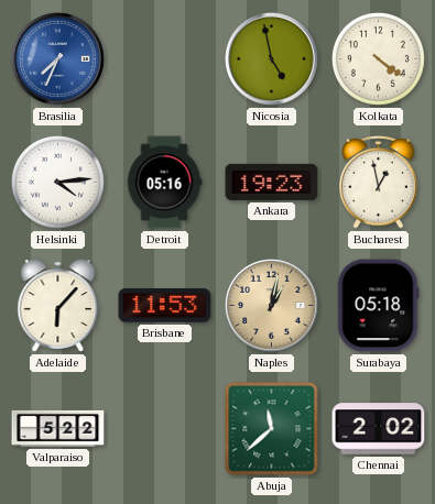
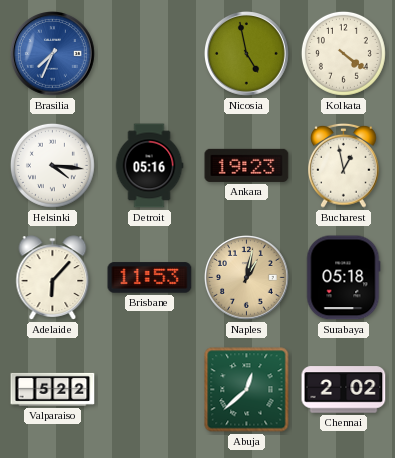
Helsinki: 4:14 -> 4:16
Abuja: 11:38 -> 12:38
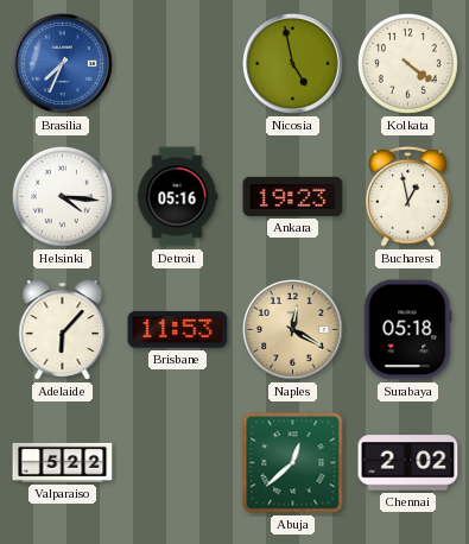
Naples: 1:02 -> 12:20
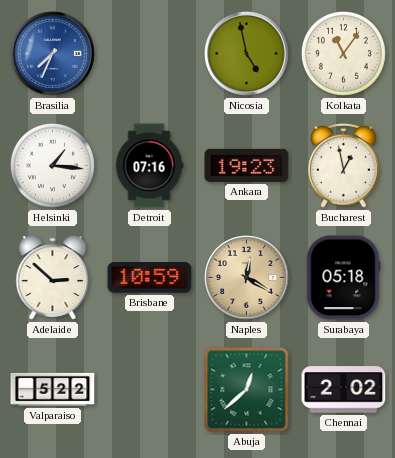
Kolkata: 4:21 -> 11:06
Helsinki: 4:16 -> 1:16
Detroit: 05:16 -> 07:16
Adelaide: 6:07 -> 2:52
Brisbane: 11:53 -> 10:59
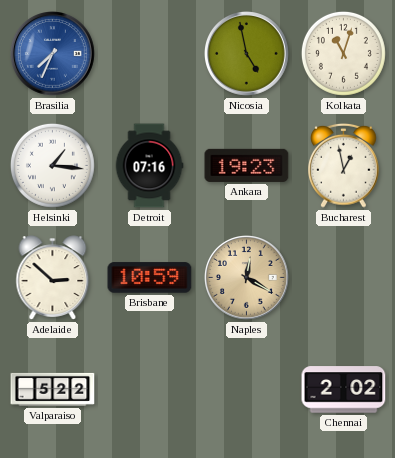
Kolkata: 11:06 -> 11:03
Surabaya: 05:18 -> none
Abuja: 12:38 -> none
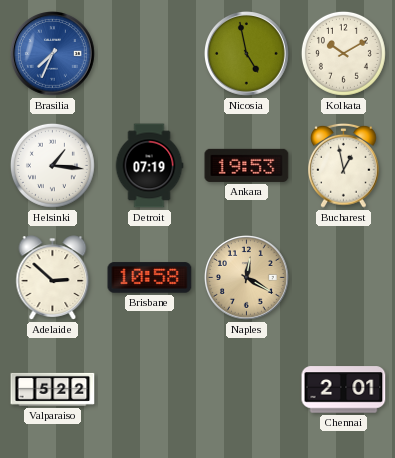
Kolkata: 11:03 -> 10:10
Detroit: 07:16 -> 07:19
Ankara: 19:23 -> 19:53
Brisbane: 10:59 -> 10:58
Chennai: 2:02 -> 2:01
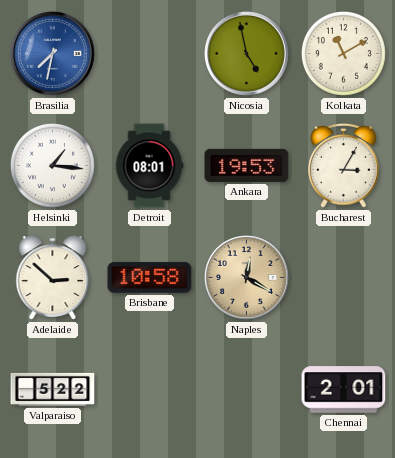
Brasilia: 7:34 -> 7:32
Kolkata: 10:10 -> 11:10
Detroit: 07:19 -> 08:01
Bucharest: 12:58 -> 3:05
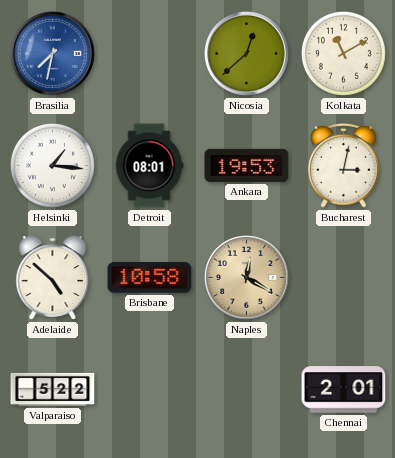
Nicosia: 4:58 -> 12:38
Bucharest: 3:05 -> 3:02
Adelaide: 2:52 -> 4:52
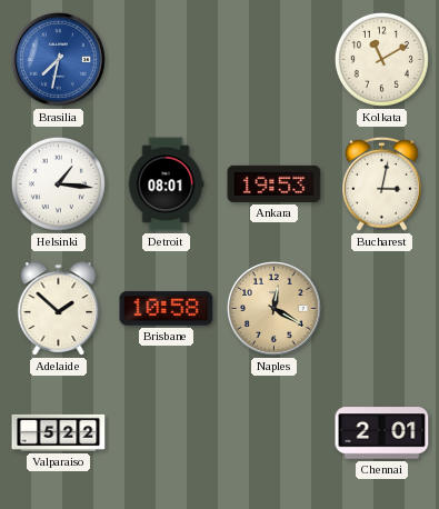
Nicosia: 12:38 -> none
Adelaide: 4:52 -> 1:52
